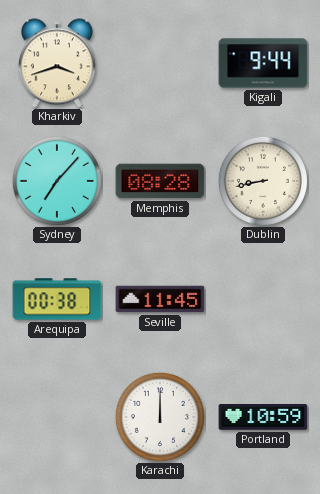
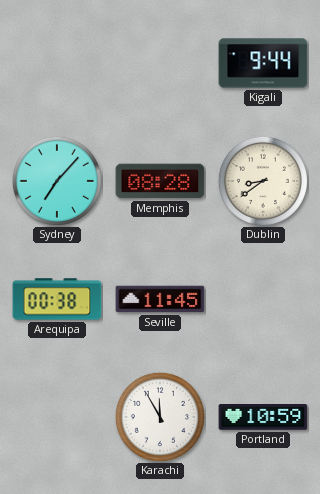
Kharkiv: 3:42 -> none
Dublin: 8:43 -> 8:39
Karachi: 12:00 -> 11:55
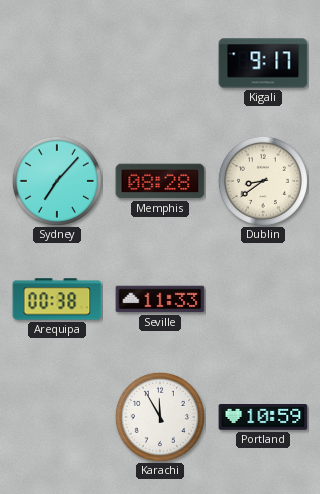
Kigali: 9:44 -> 9:17
Seville: 11:45 -> 11:33
